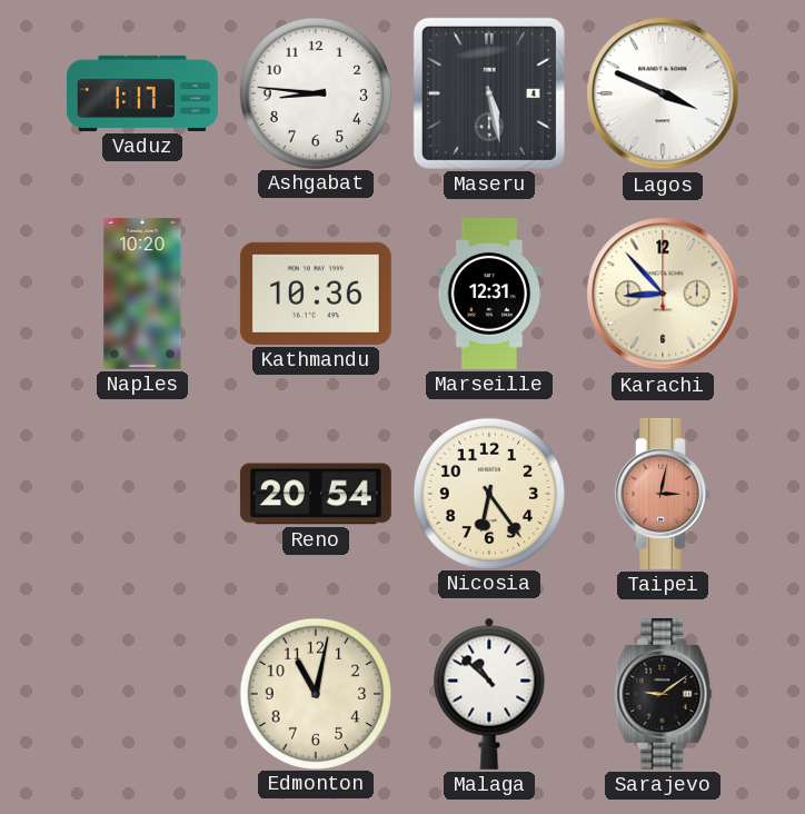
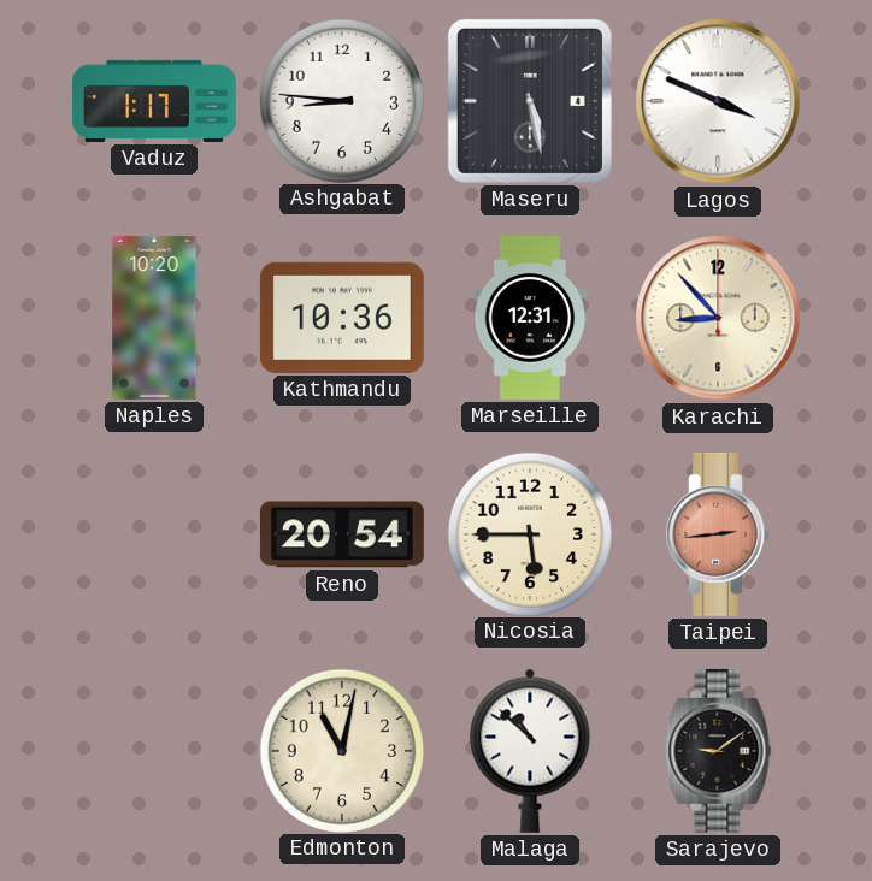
Nicosia: 6:24 -> 5:45
Taipei: 3:02 -> 2:44
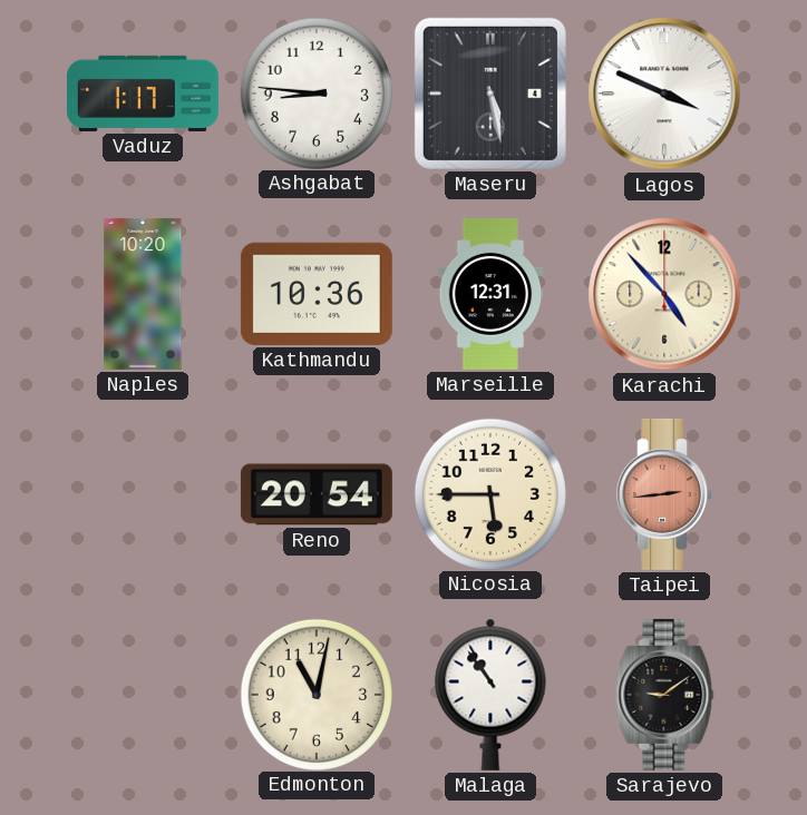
Karachi: 8:53 -> 4:53
Malaga: 10:52 -> 10:54
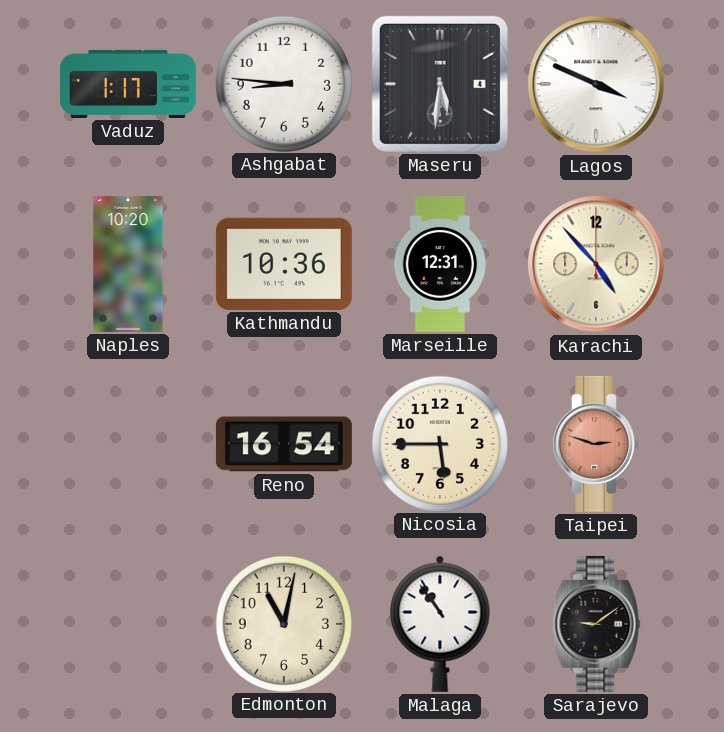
Maseru: 5:28 -> 5:31
Reno: 20:54 -> 16:54
Taipei: 2:44 -> 2:48
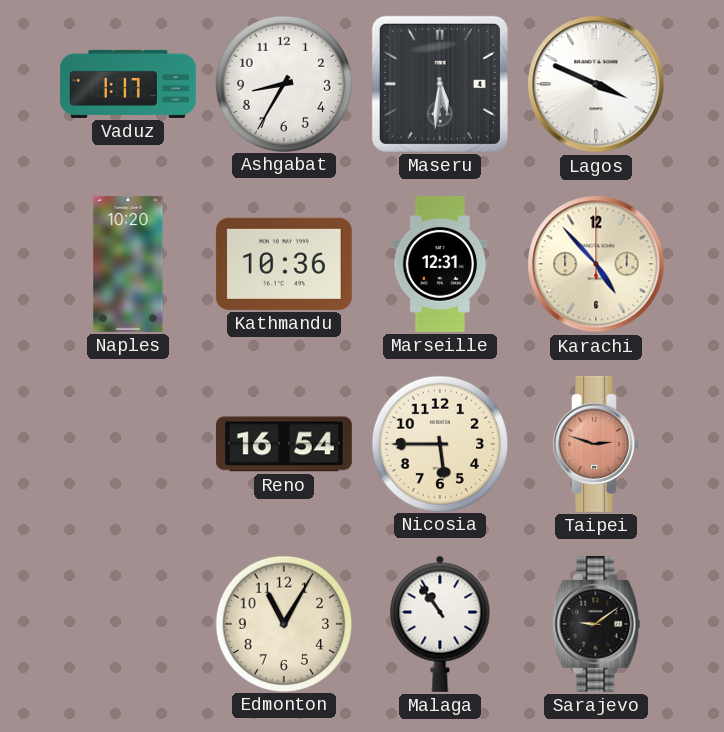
Ashgabat: 8:46 -> 8:35
Edmonton: 11:02 -> 11:05
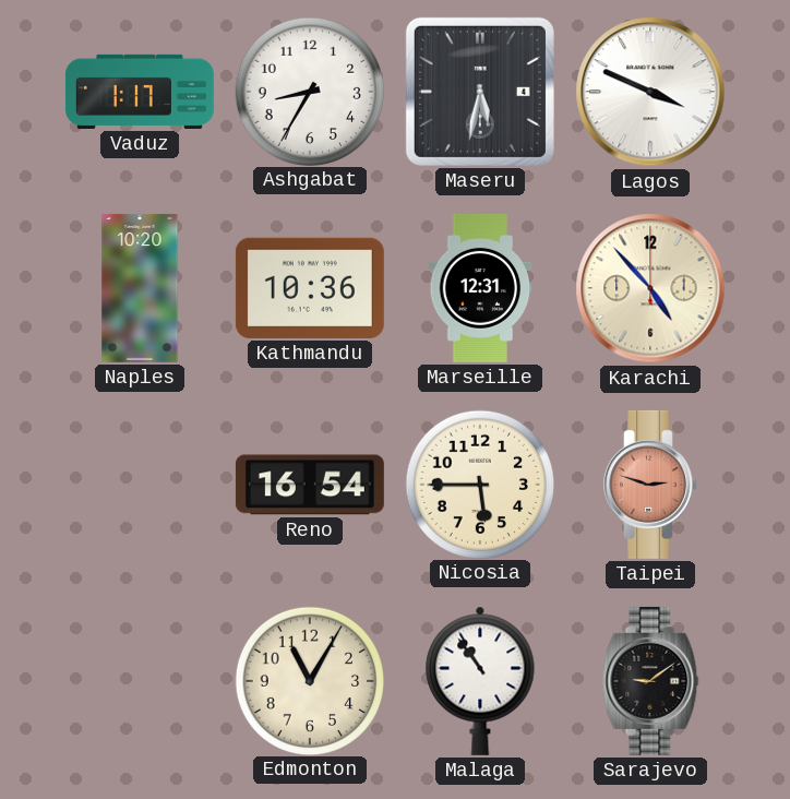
Maseru: 5:31 -> 5:32
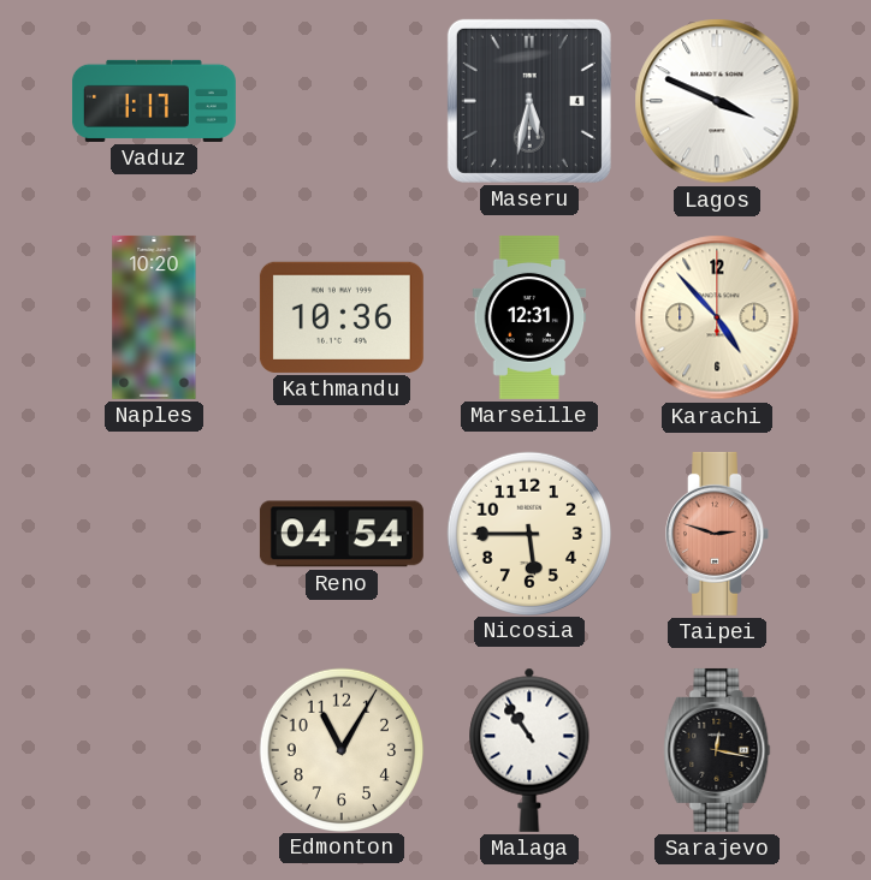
Ashgabat: 8:35 -> none
Reno: 16:54 -> 04:54
Sarajevo: 9:09 -> 12:17
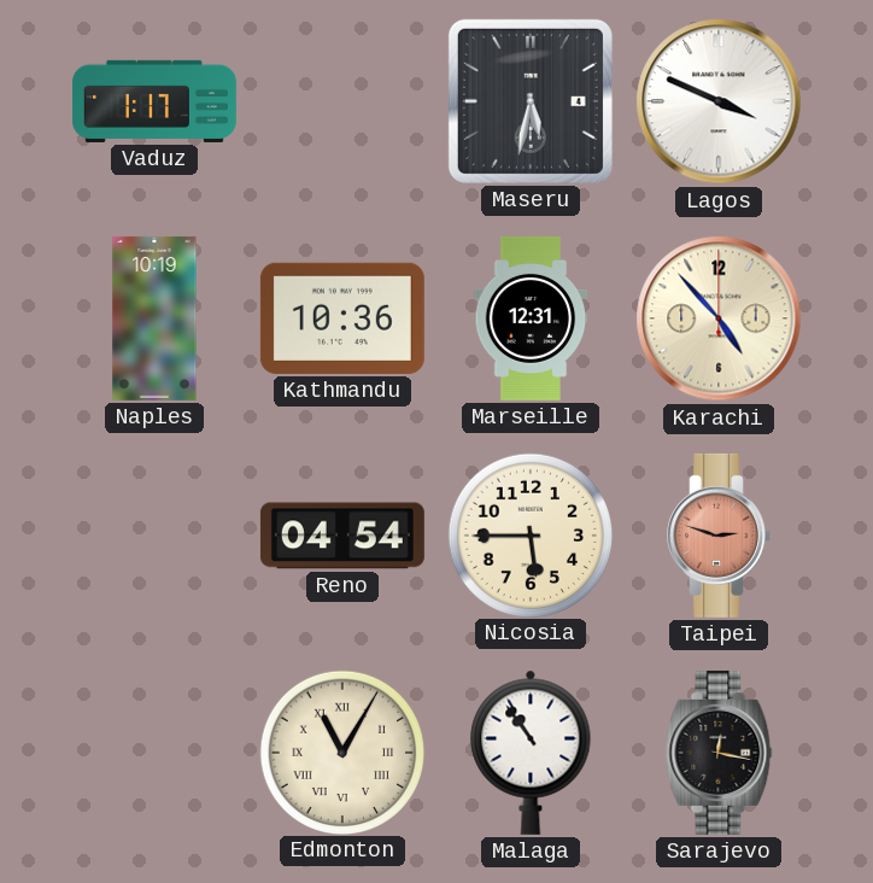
Naples: 10:20 -> 10:19
Edmonton numerals: Arabic -> Roman
